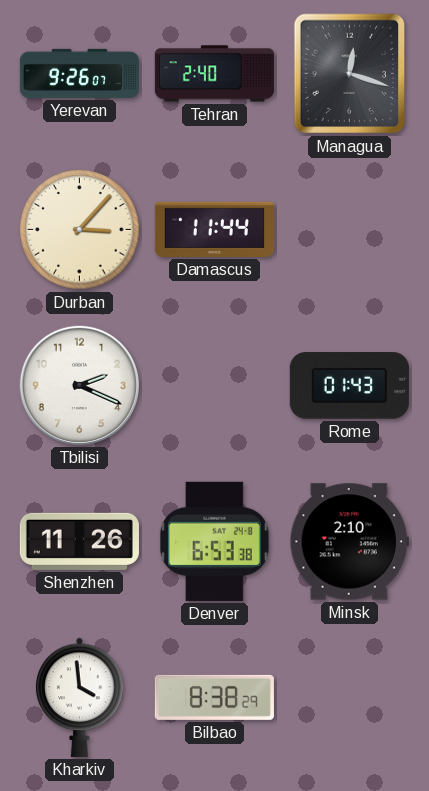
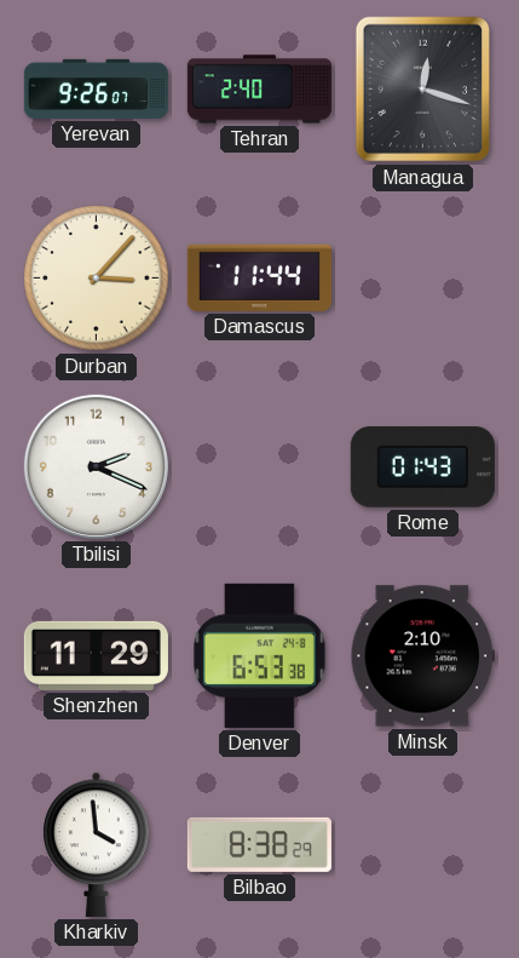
Shenzhen: 11:26 -> 11:29
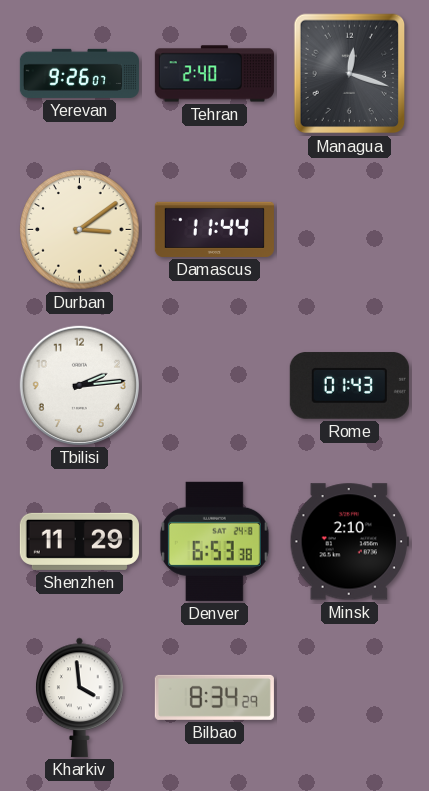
Durban: 3:07 -> 3:09
Tbilisi: 2:19 -> 2:14
Bilbao: 8:38 -> 8:34
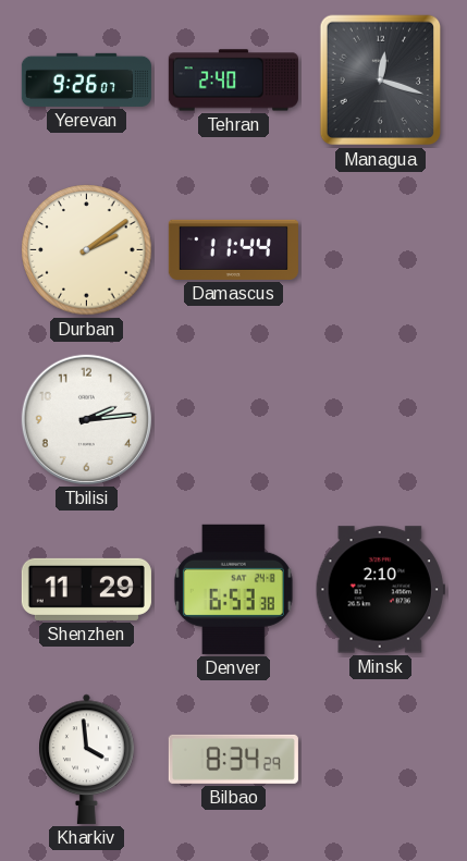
Durban: 3:09 -> 2:09
Rome: 01:43 -> none
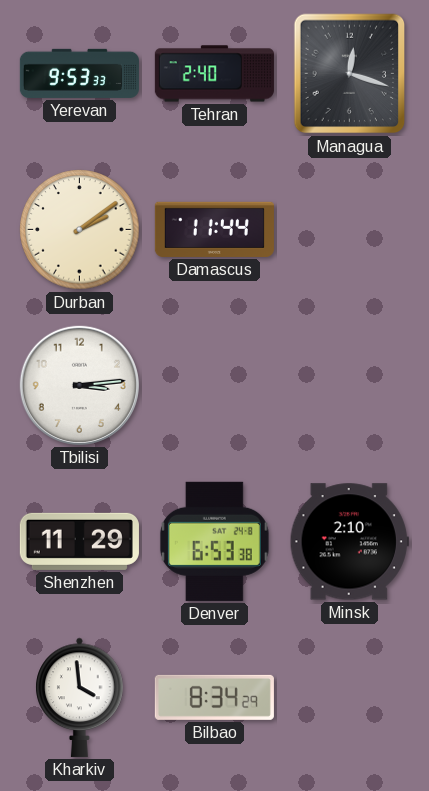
Yerevan: 9:26 -> 9:53
Tbilisi: 2:14 -> 3:14
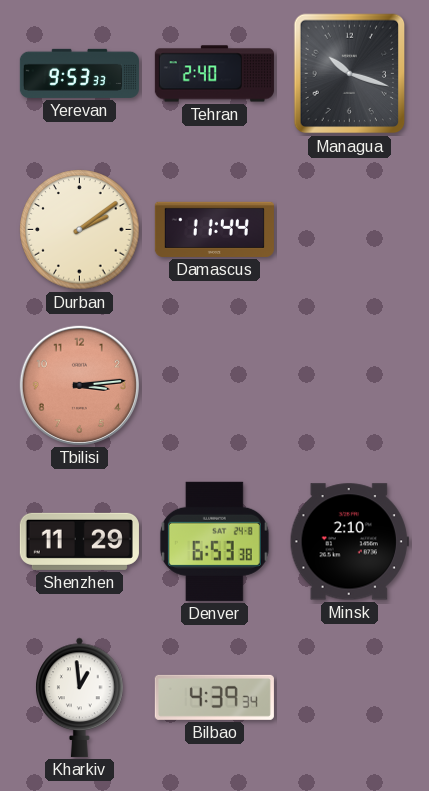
Managua: 12:18 -> 10:18
Tbilisi dial: white -> salmon
Kharkiv: 3:59 -> 12:59
Bilbao: 8:34 -> 4:39
